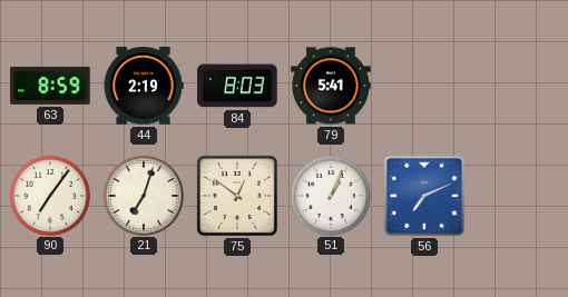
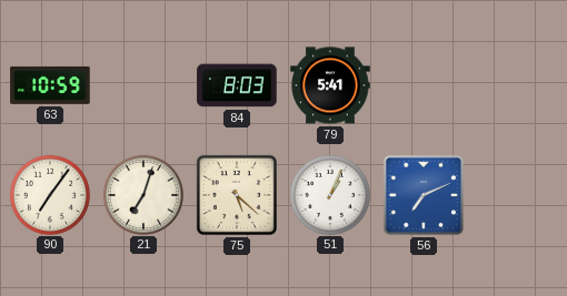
63: 8:59 -> 10:59
44: 2:19 -> none
75: 12:51 -> 5:22
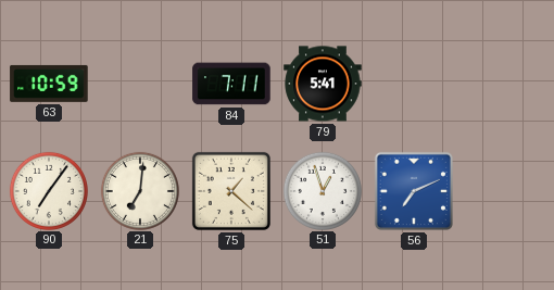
84: 8:03 -> 7:11
21: 7:03 -> 7:01
75: 5:22 -> 1:22
51: 1:04 -> 12:57
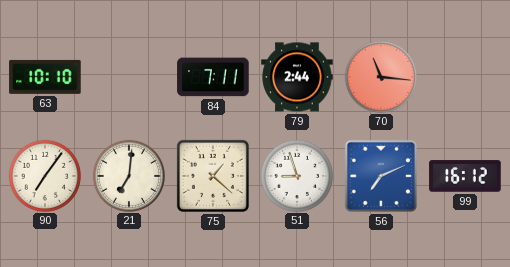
63: 10:59 -> 10:10
79: 5:41 -> 2:44
70: none -> 11:16
51: 12:57 -> 8:57
99: none -> 16:12
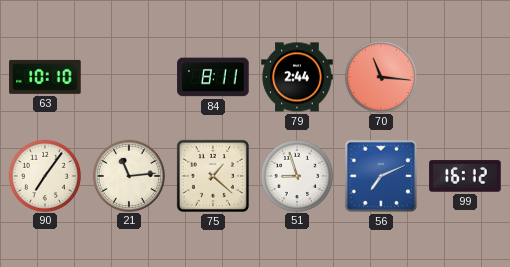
84: 7:11 -> 8:11
21: 7:01 -> 11:14
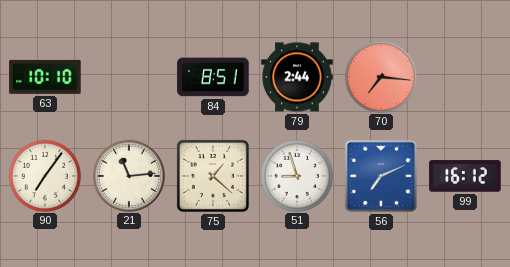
84: 8:11 -> 8:51
70: 11:16 -> 7:16
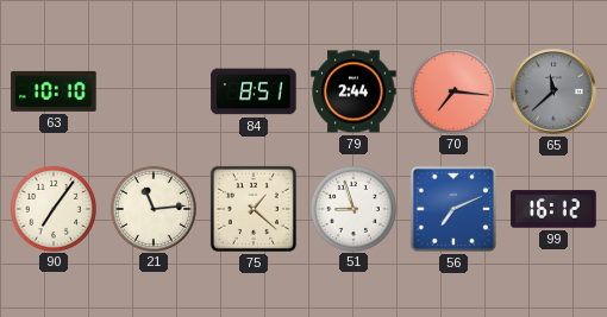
65: none -> 11:38
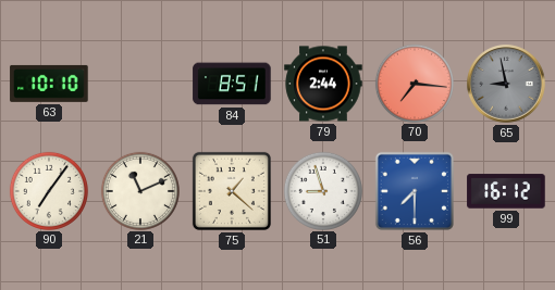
65: 11:38 -> 8:58
21: 11:14 -> 11:11
56: 7:11 -> 7:30
